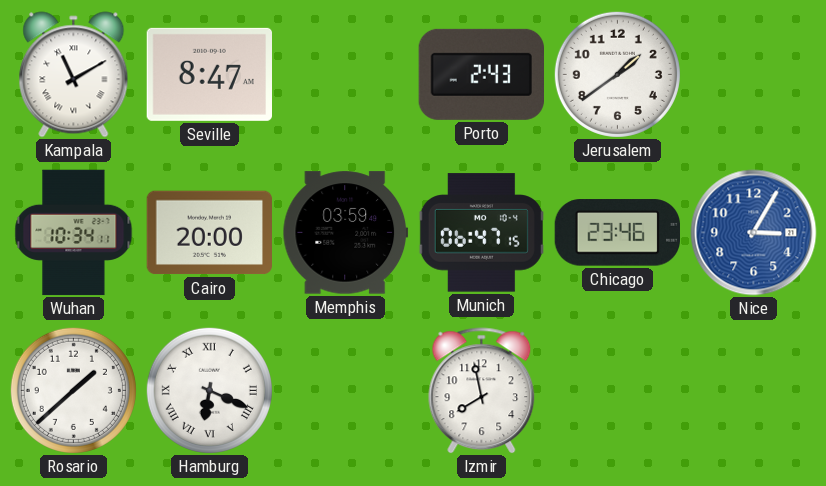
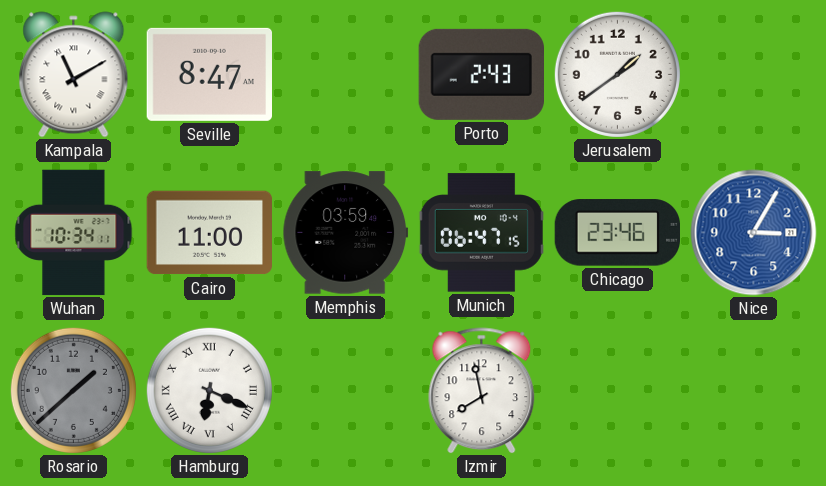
Cairo: 20:00 -> 11:00
Rosario dial: white -> grey
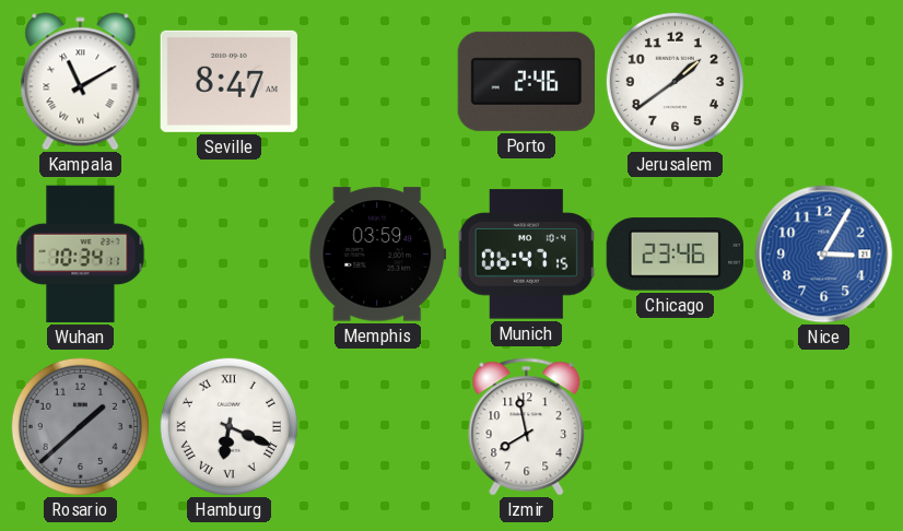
Porto: 2:43 -> 2:46
Cairo: 11:00 -> none
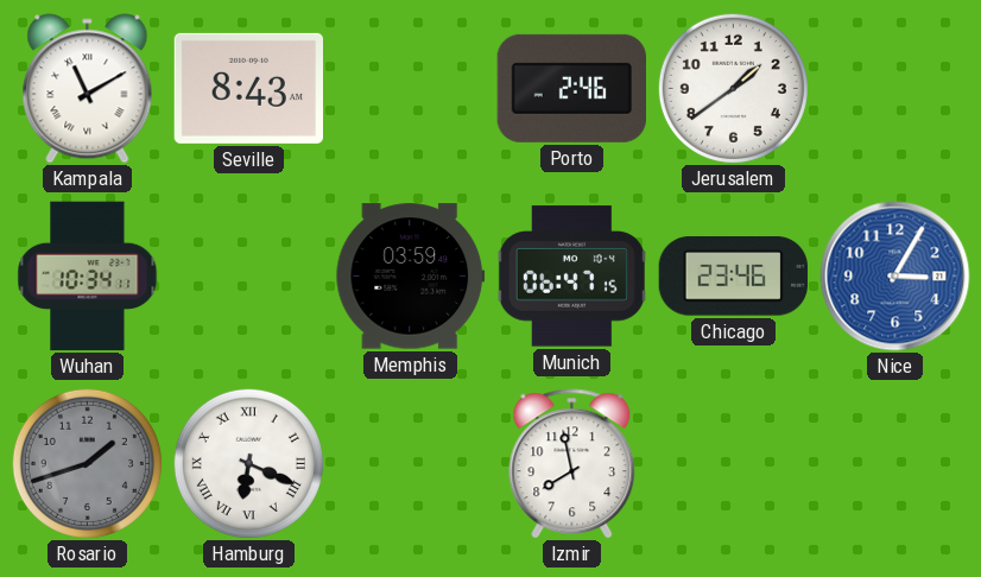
Seville: 8:47 -> 8:43
Rosario: 1:38 -> 1:42
